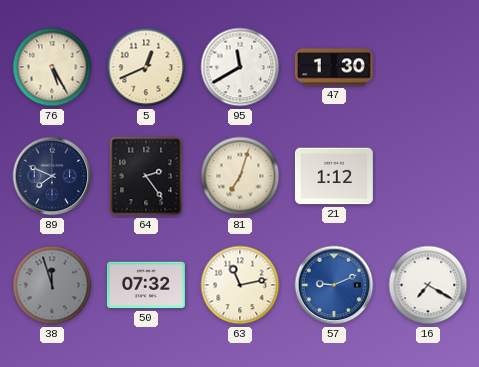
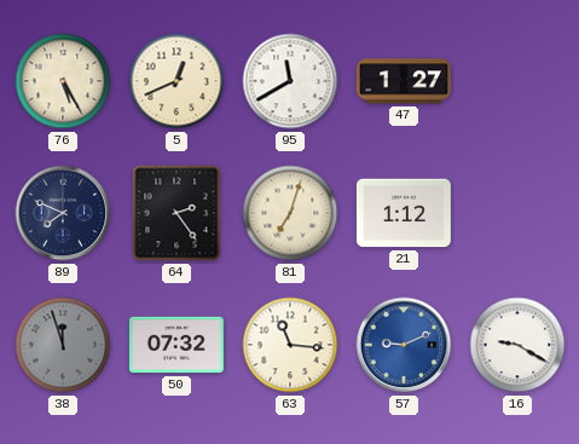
47: 1:30 -> 1:27
63: 11:13 -> 11:16
16: 7:20 -> 9:20
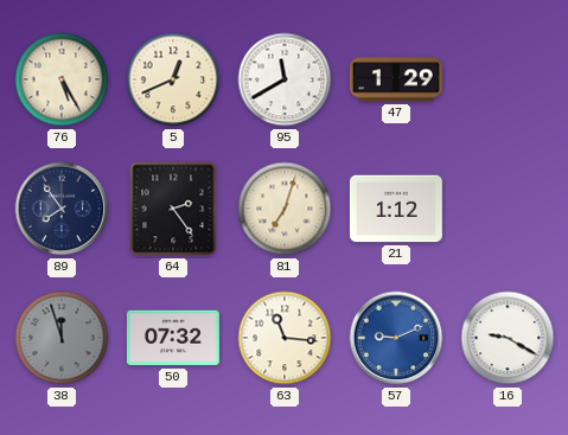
47: 1:27 -> 1:29
89: 7:49 -> 7:54
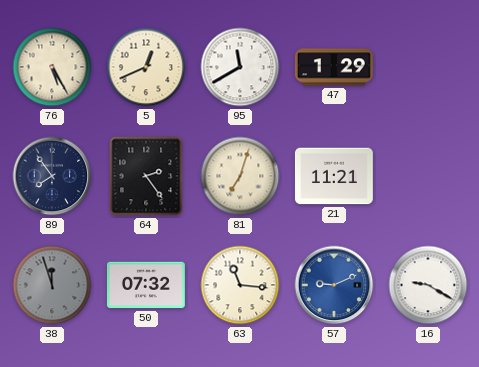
21: 1:12 -> 11:21
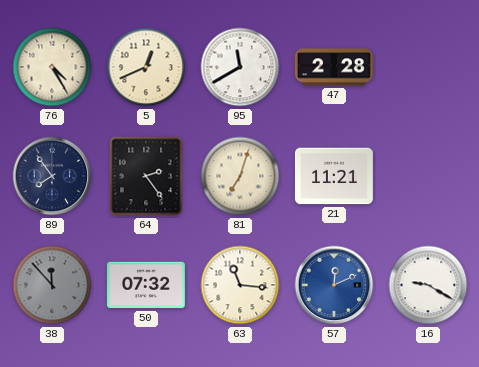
76: 5:25 -> 4:25
47: 1:29 -> 2:28
38: 11:57 -> 11:53
57: 9:11 -> 12:11
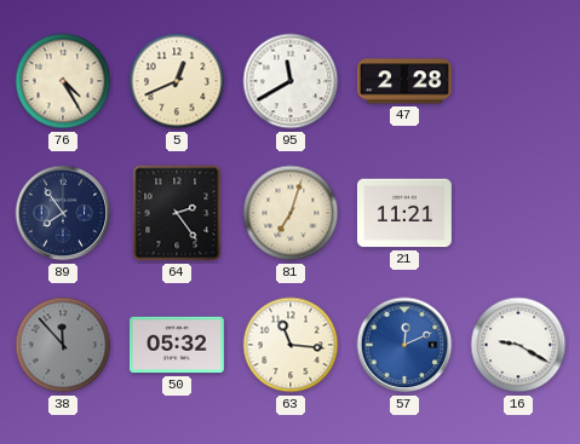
50: 07:32 -> 05:32
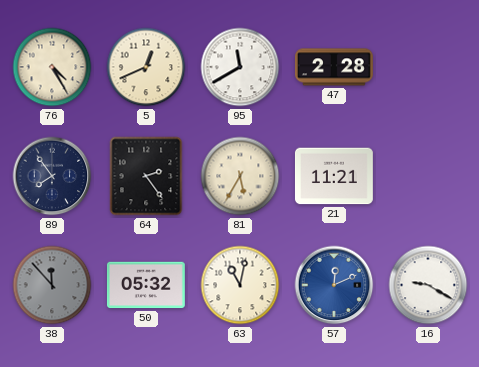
81: 7:03 -> 5:35
63: 11:16 -> 11:02
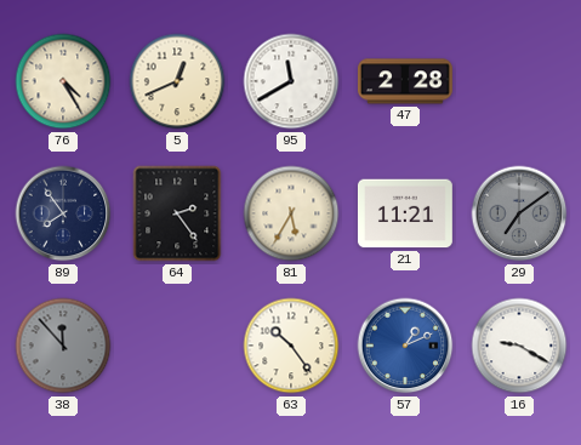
29: none -> 7:09
50: 05:32 -> none
63: 11:02 -> 10:24
57: 12:11 -> 1:11
